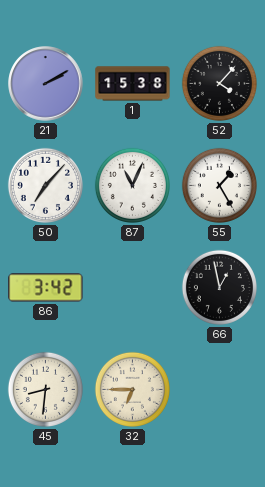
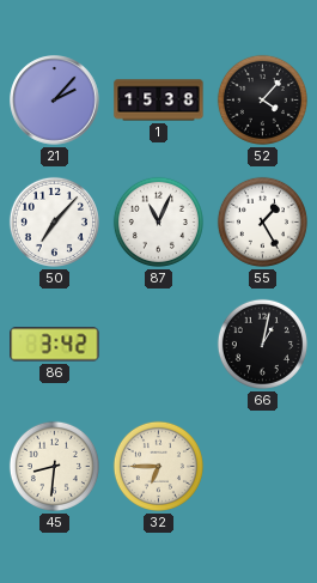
21: 2:10 -> 2:07
66: 12:58 -> 1:02
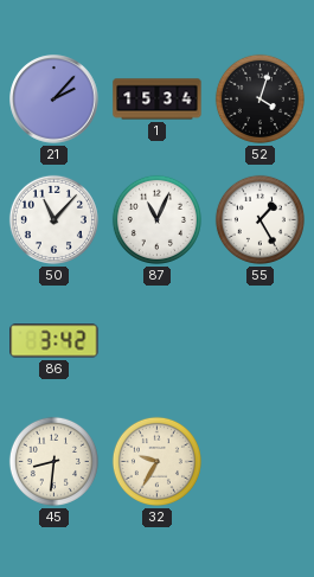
1: 15:38 -> 15:34
52: 4:07 -> 4:03
50: 7:07 -> 11:07
66: 1:02 -> none
32: 6:45 -> 9:35
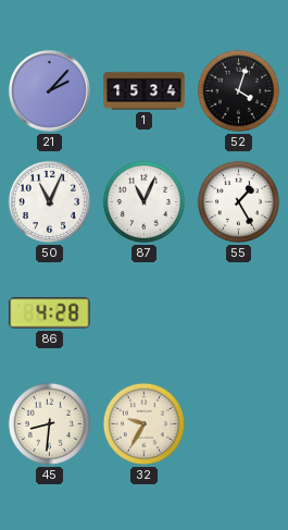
50: 11:07 -> 11:04
86: 3:42 -> 4:28
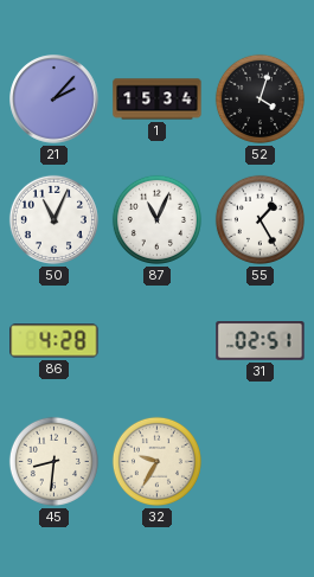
31: none -> 02:51
